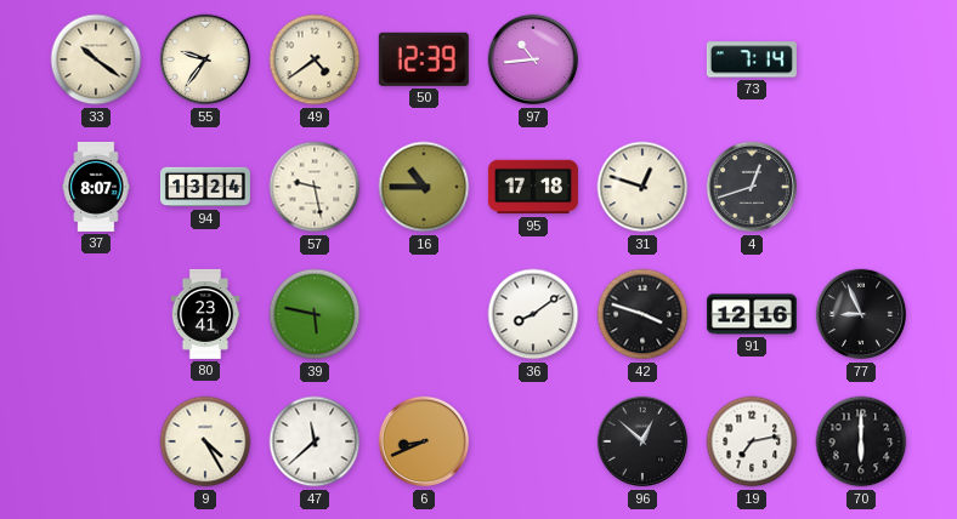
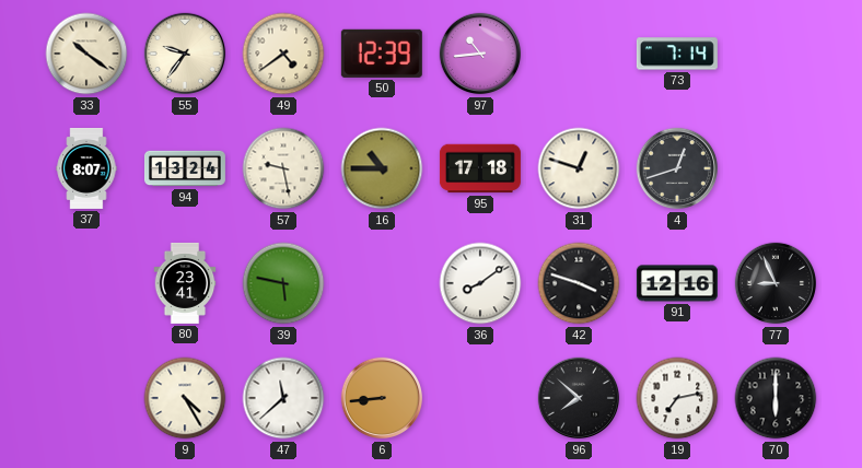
6: 8:41 -> 8:44
96: 12:52 -> 7:52
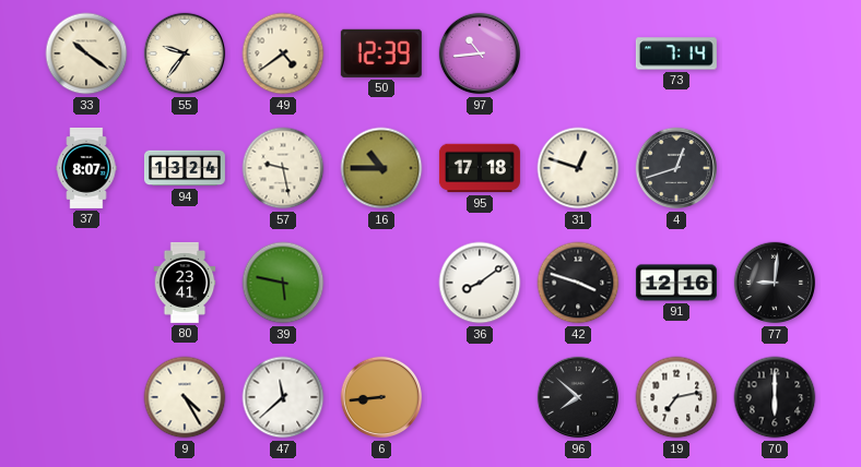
77: 8:56 -> 9:01
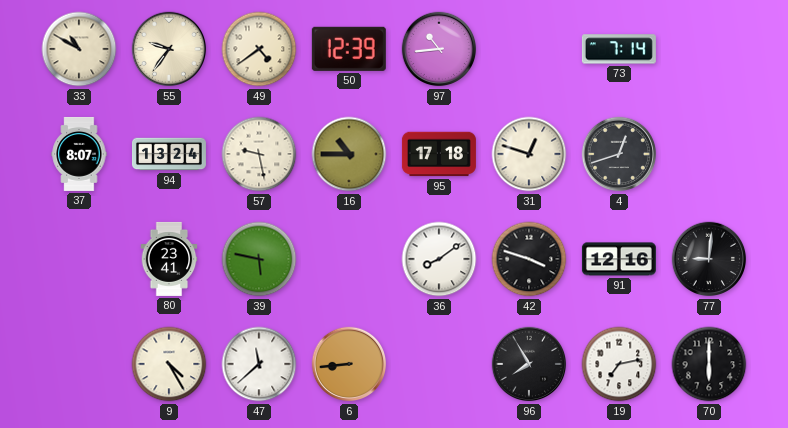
33: 10:21 -> 10:50
96: 7:52 -> 7:55
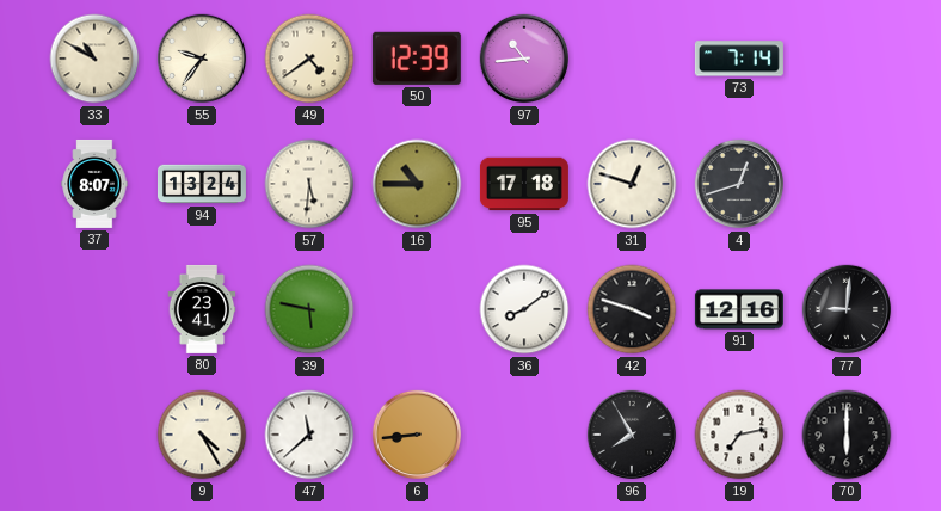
57: 9:28 -> 5:31
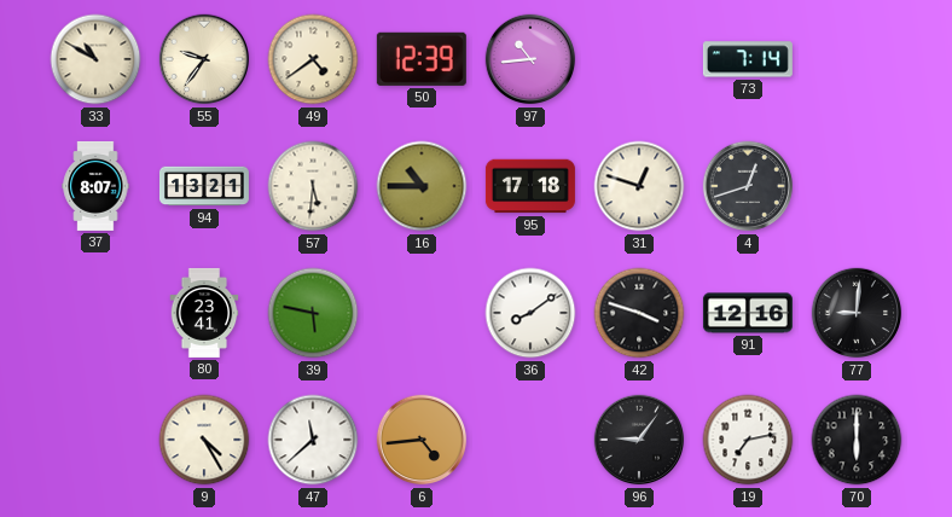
94: 13:24 -> 13:21
6: 8:44 -> 4:44
96: 7:55 -> 9:06
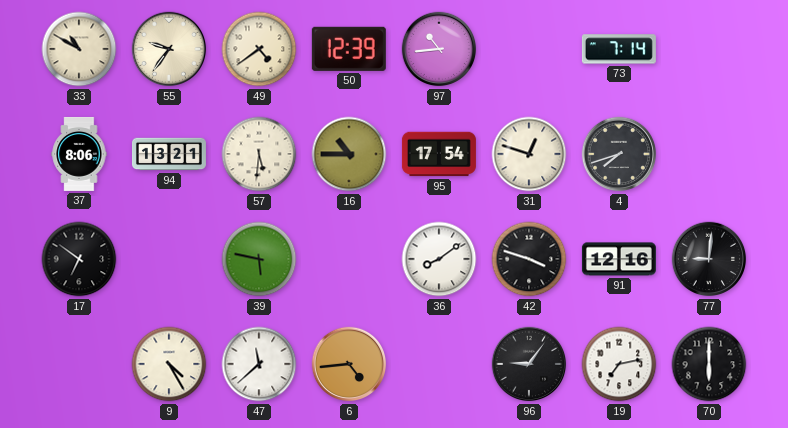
37: 8:07 -> 8:06
95: 17:18 -> 17:54
4: 12:42 -> 7:42
17: none -> 6:51
80: 23:41 -> none
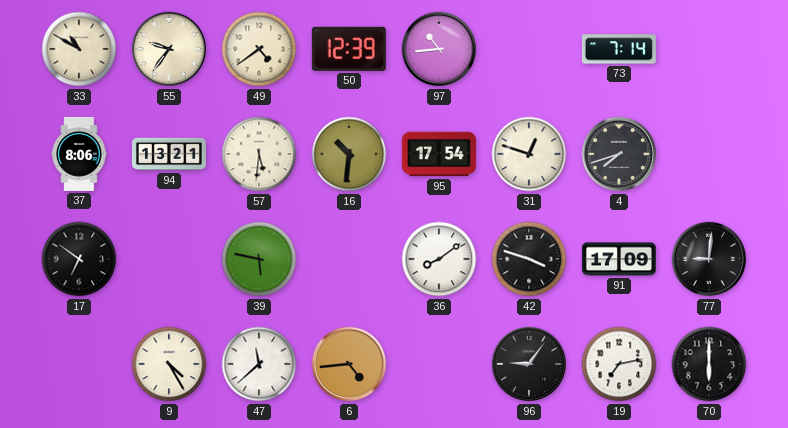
16: 10:45 -> 10:31
91: 12:16 -> 17:09
